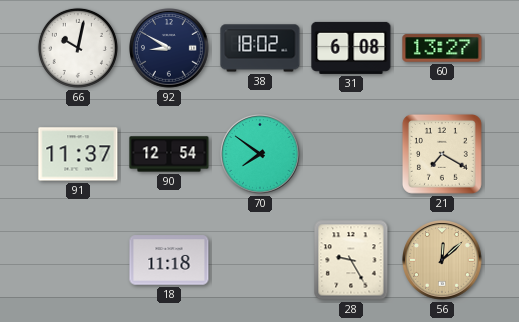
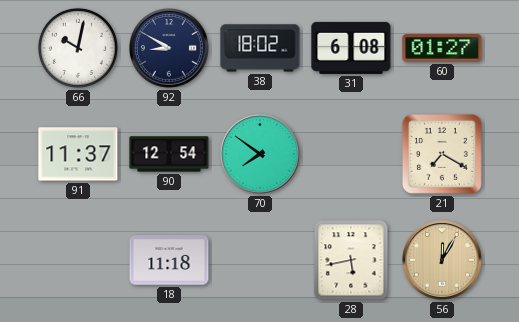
60: 13:27 -> 01:27
28: 9:25 -> 5:43
56: 12:08 -> 12:05
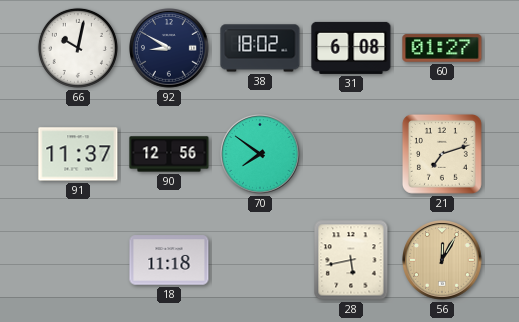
90: 12:54 -> 12:56
21: 7:20 -> 7:12
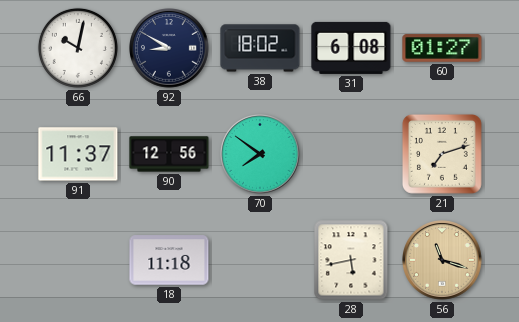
56: 12:05 -> 11:18
